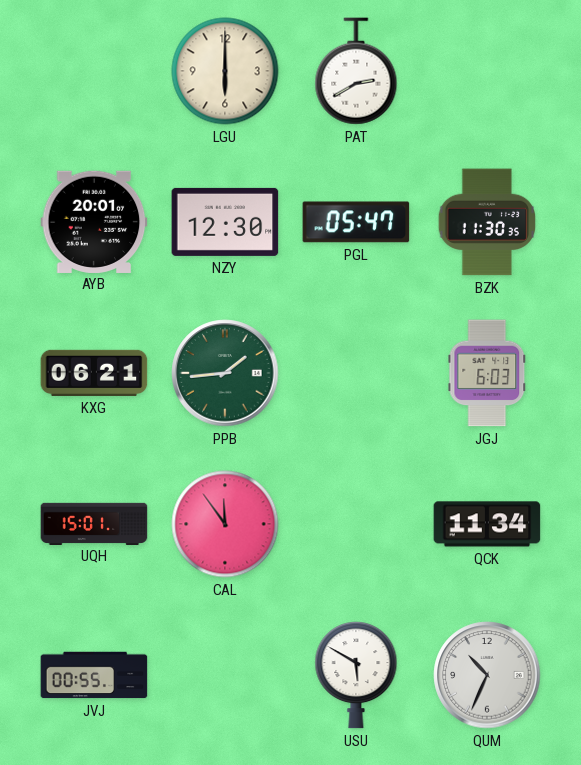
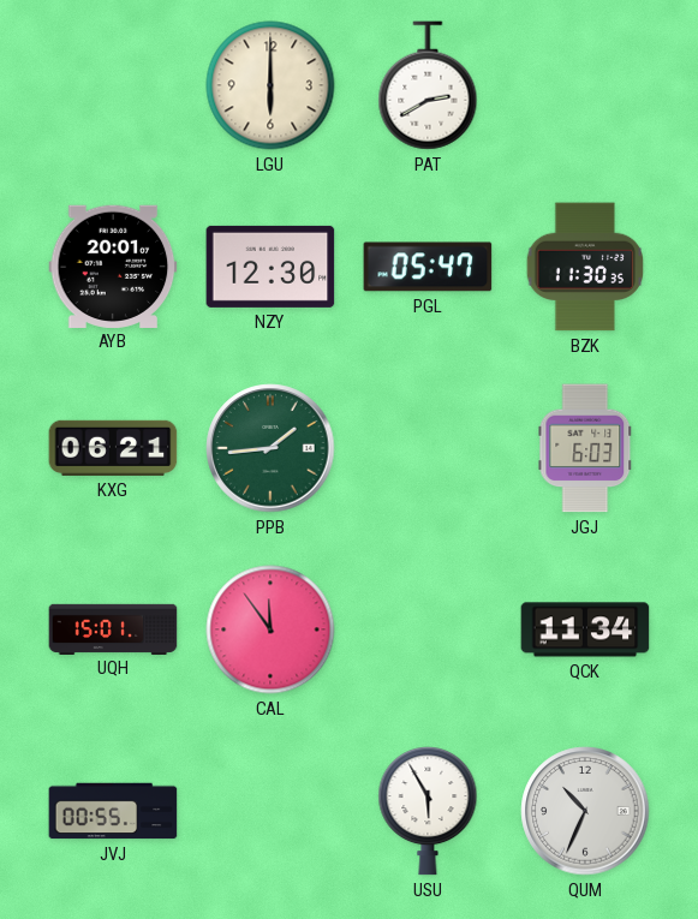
USU: 5:50 -> 5:55
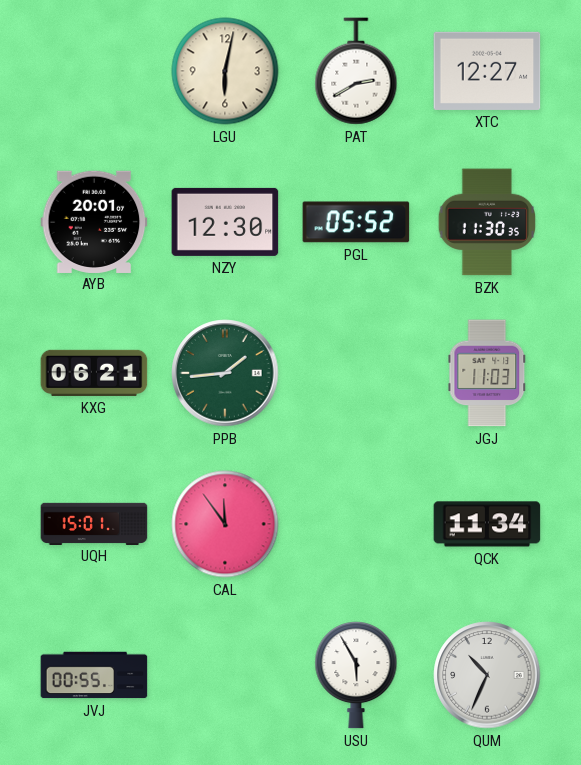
LGU: 6:00 -> 6:02
XTC: none -> 12:27
PGL: 05:47 -> 05:52
JGJ: 6:03 -> 11:03
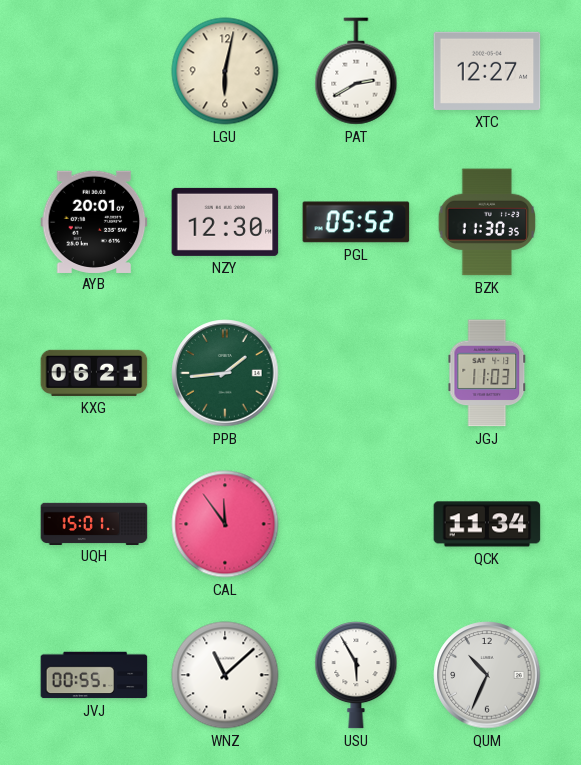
WNZ: none -> 11:08
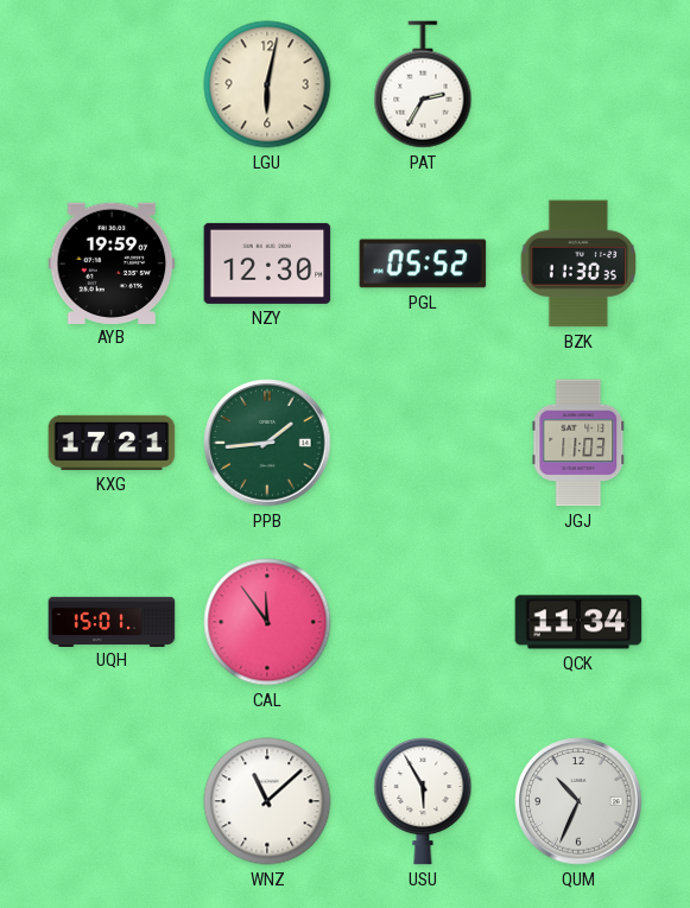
PAT: 2:40 -> 2:35
XTC: 12:27 -> none
AYB: 20:01 -> 19:59
KXG: 06:21 -> 17:21
JVJ: 00:55 -> none
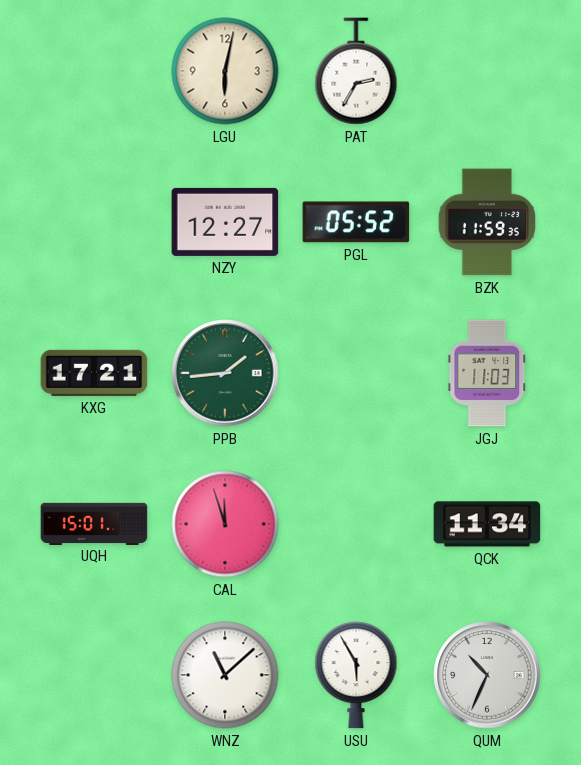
AYB: 19:59 -> none
NZY: 12:30 -> 12:27
BZK: 11:30 -> 11:59
CAL: 11:54 -> 11:57
